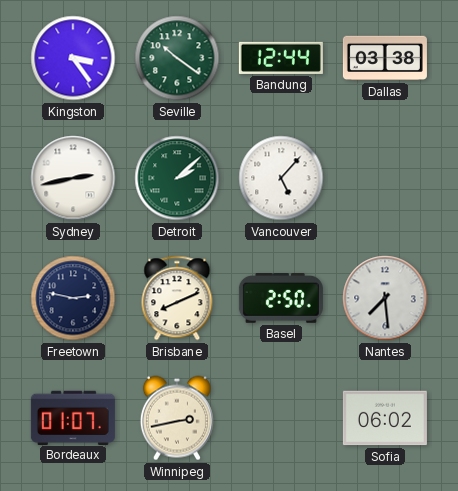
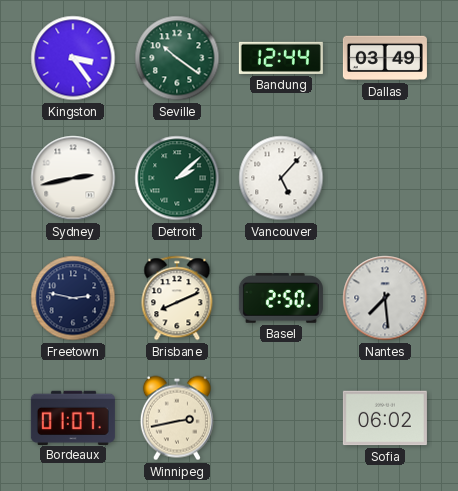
Dallas: 03:38 -> 03:49
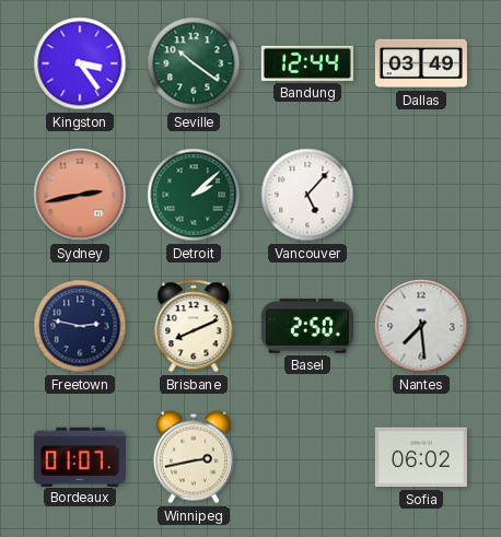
Sydney dial: white -> salmon
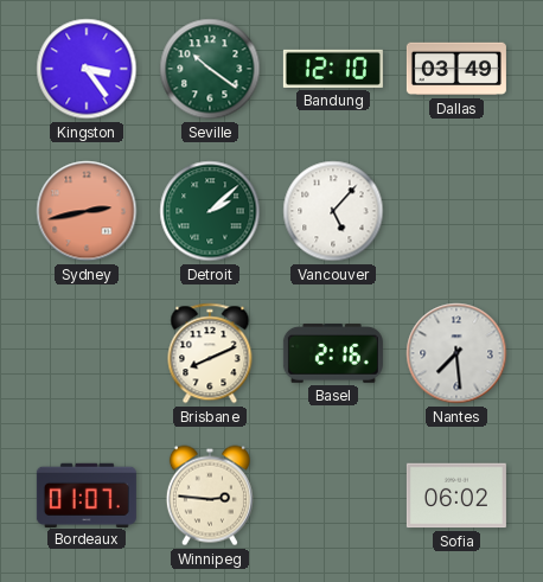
Bandung: 12:44 -> 12:10
Freetown: 2:47 -> none
Basel: 2:50 -> 2:16
Winnipeg: 2:43 -> 2:46
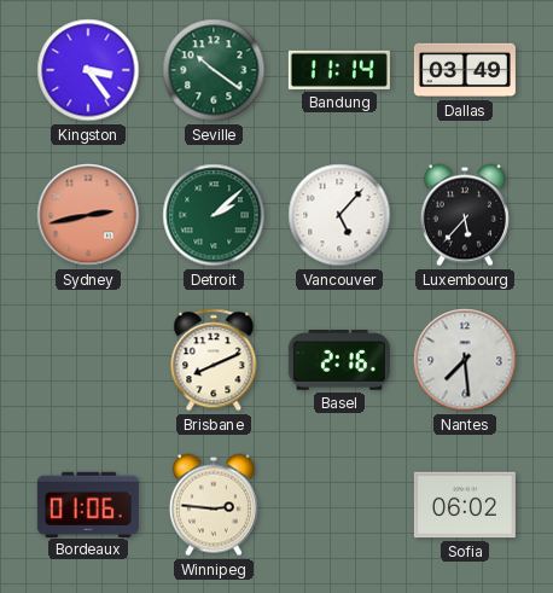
Bandung: 12:10 -> 11:14
Luxembourg: none -> 5:37
Bordeaux: 01:07 -> 01:06
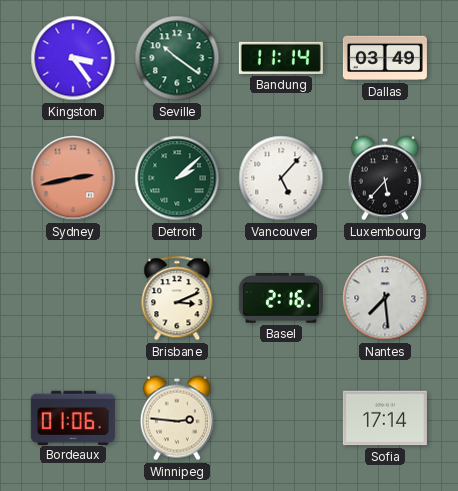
Brisbane: 8:11 -> 3:11
Sofia: 06:02 -> 17:14
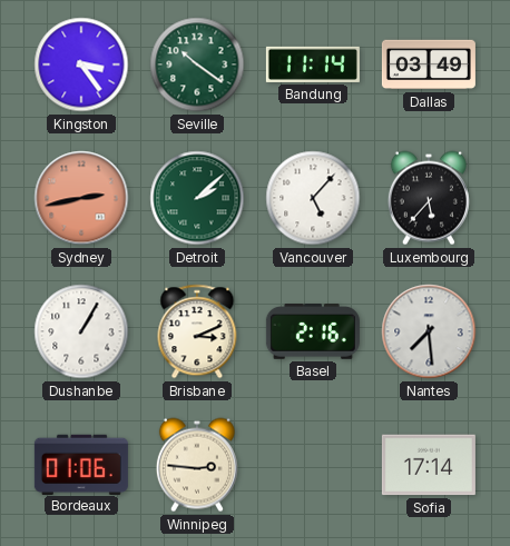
Dushanbe: none -> 1:05
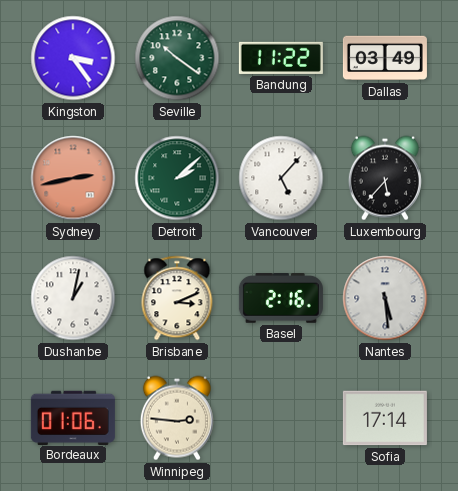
Bandung: 11:14 -> 11:22
Dushanbe: 1:05 -> 1:02
Nantes: 7:29 -> 5:29
